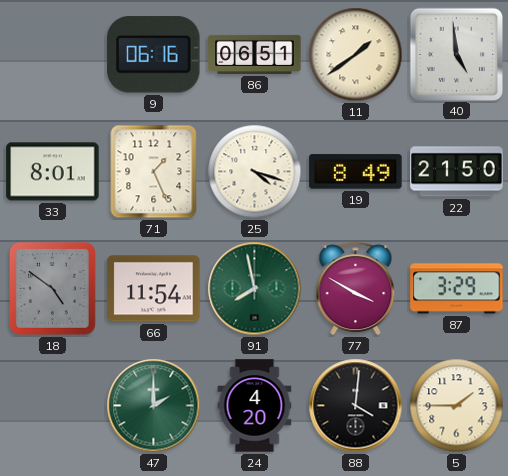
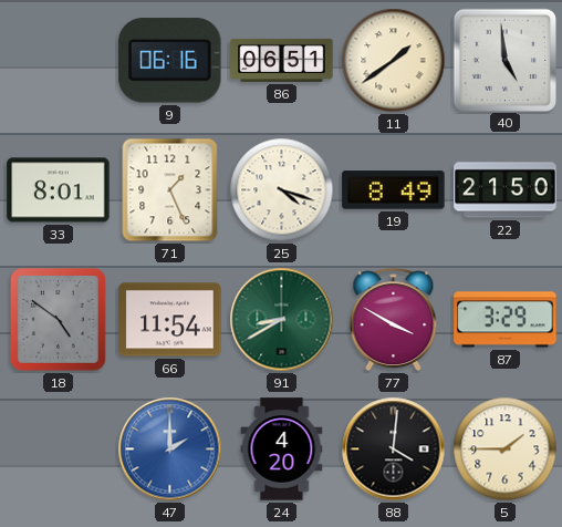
91: 7:58 -> 8:40
47 dial: green -> blue
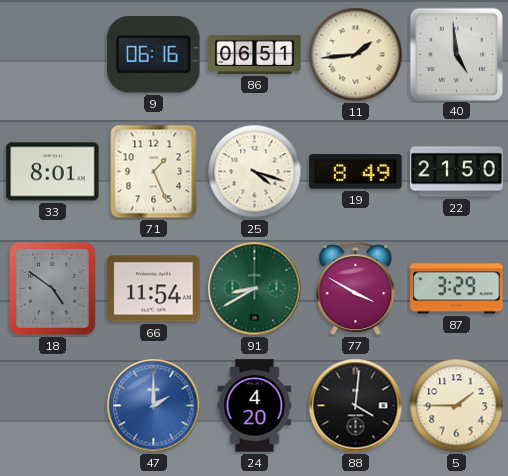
11: 1:39 -> 1:44
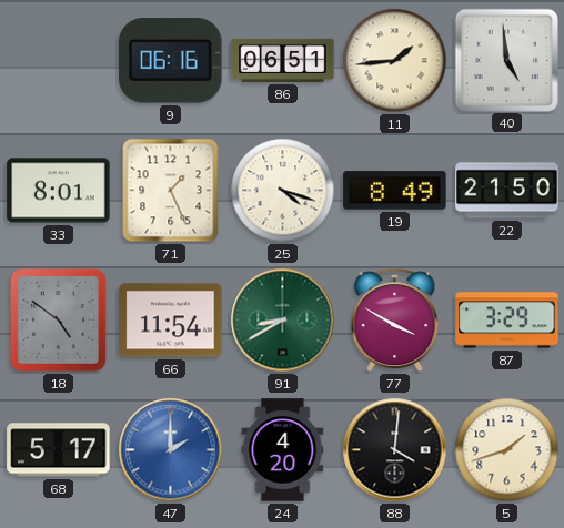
68: none -> 5:17
5: 1:45 -> 1:42
